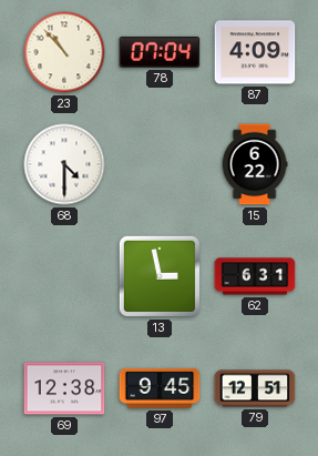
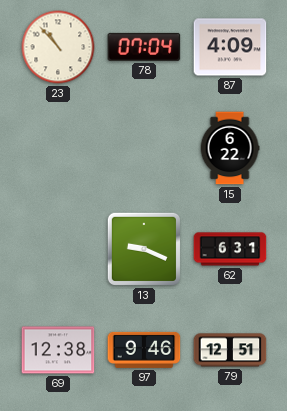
68: 4:30 -> none
13: 2:58 -> 9:19
97: 9:45 -> 9:46
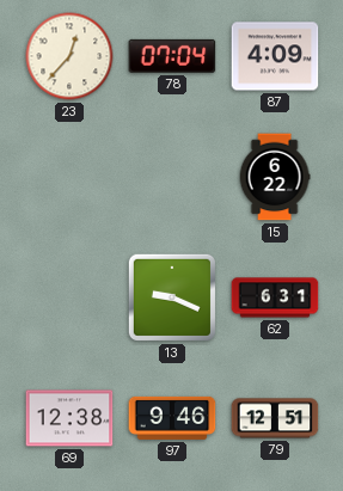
23: 10:53 -> 12:37
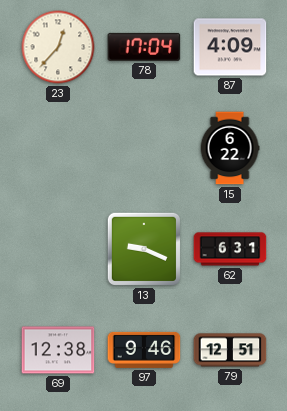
78: 07:04 -> 17:04
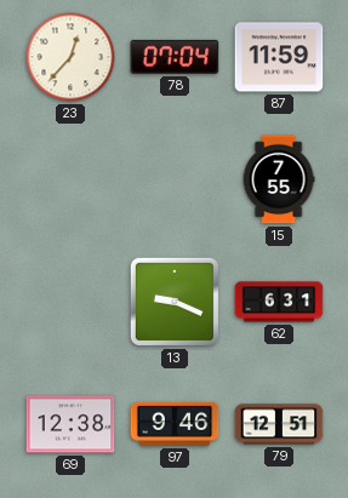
78: 17:04 -> 07:04
87: 4:09 -> 11:59
15: 6:22 -> 7:55
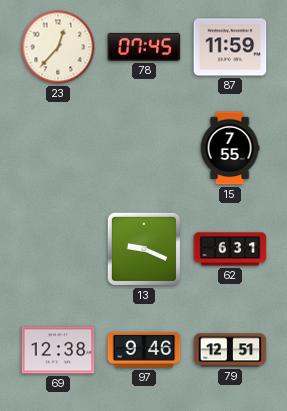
78: 07:04 -> 07:45
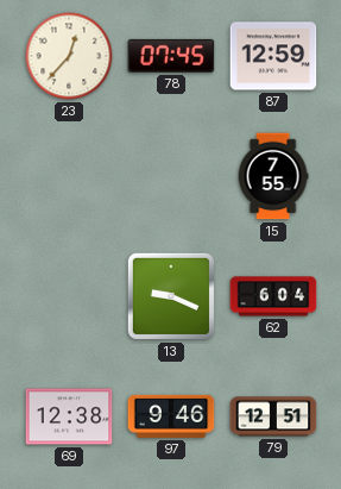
87: 11:59 -> 12:59
62: 6:31 -> 6:04
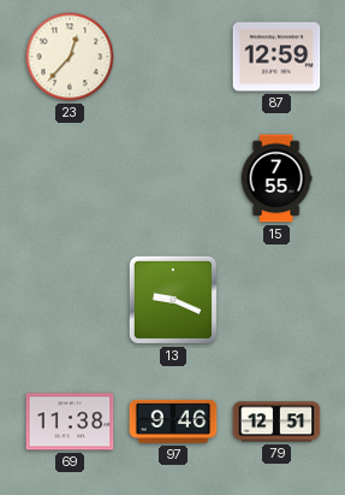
78: 07:45 -> none
62: 6:04 -> none
69: 12:38 -> 11:38
